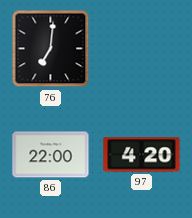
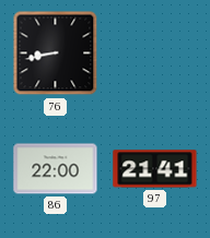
76: 7:01 -> 8:43
97: 4:20 -> 21:41
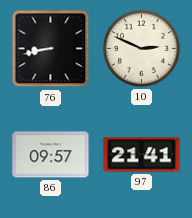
10: none -> 2:49
86: 22:00 -> 09:57
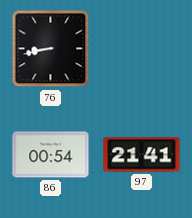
10: 2:49 -> none
86: 09:57 -> 00:54
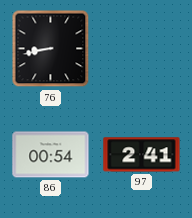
97: 21:41 -> 2:41
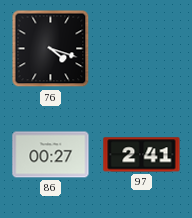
76: 8:43 -> 4:18
86: 00:54 -> 00:27
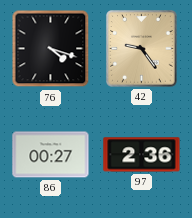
42: none -> 9:24
97: 2:41 -> 2:36
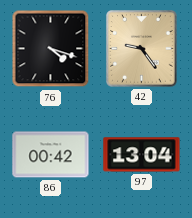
86: 00:27 -> 00:42
97: 2:36 -> 13:04
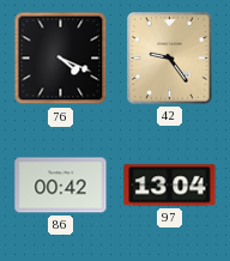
76: 4:18 -> 4:19
